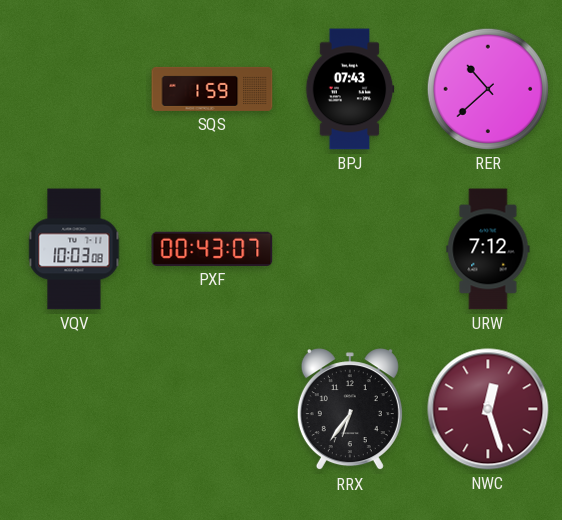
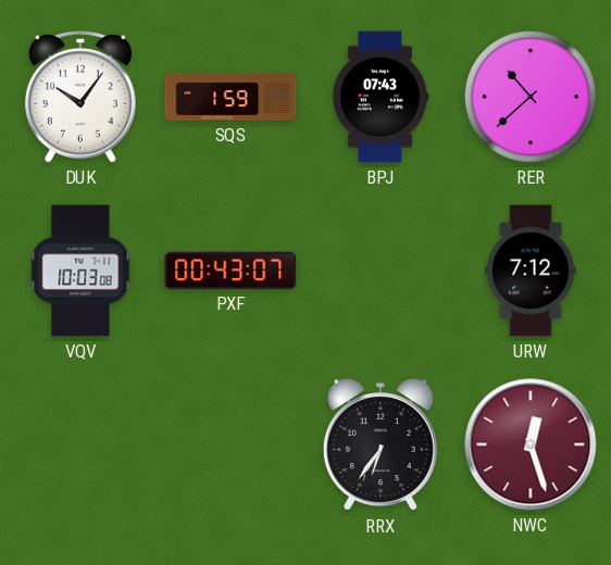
DUK: none -> 10:06
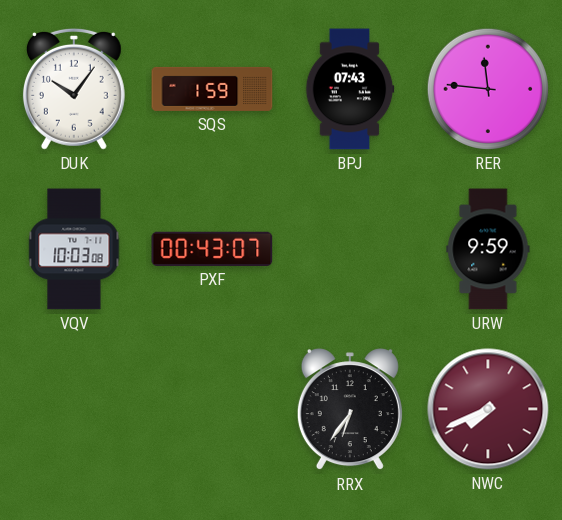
RER: 10:38 -> 11:46
URW: 7:12 -> 9:59
NWC: 12:27 -> 7:41
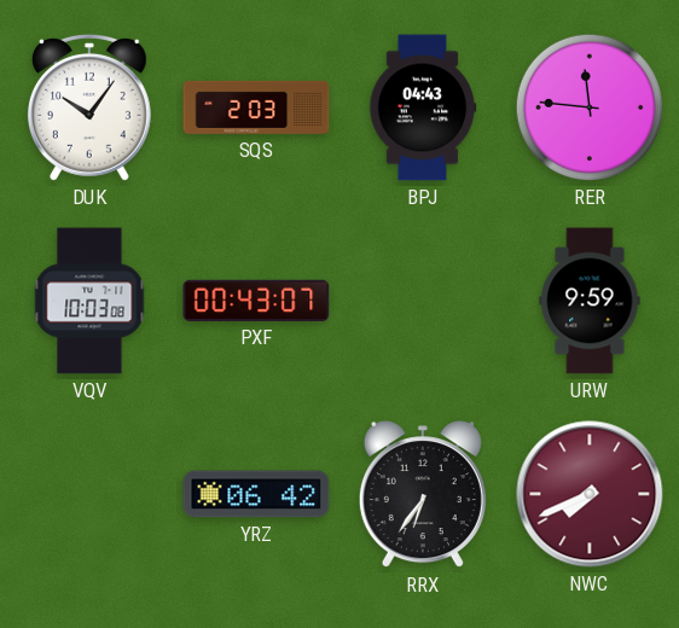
SQS: 1:59 -> 2:03
BPJ: 07:43 -> 04:43
YRZ: none -> 06:42
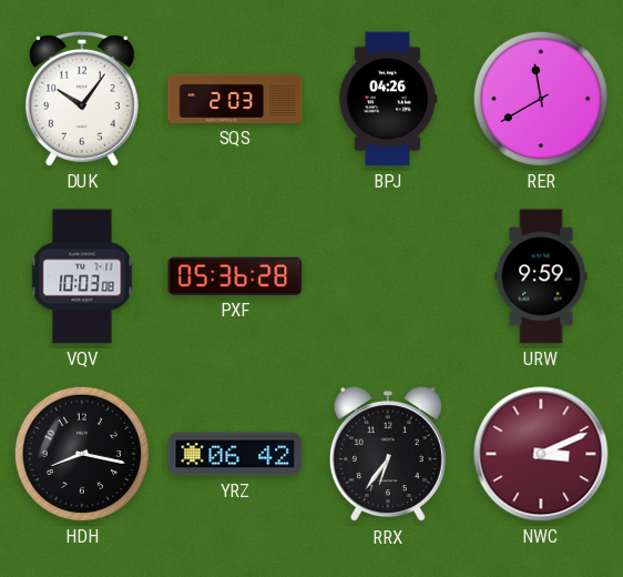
BPJ: 04:43 -> 04:26
RER: 11:46 -> 11:40
PXF: 00:43 -> 05:36
HDH: none -> 8:17
NWC: 7:41 -> 3:11
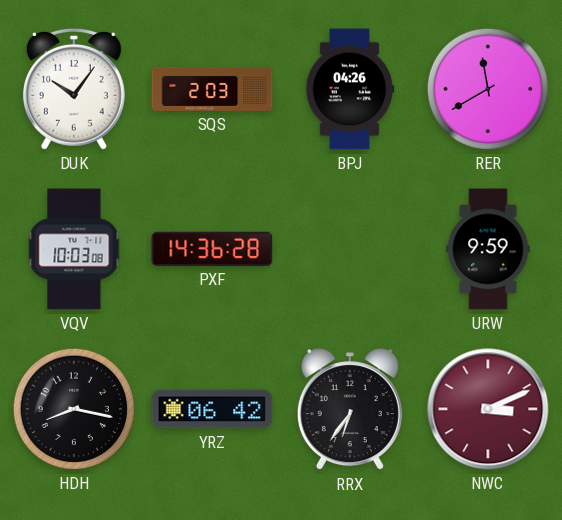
PXF: 05:36 -> 14:36
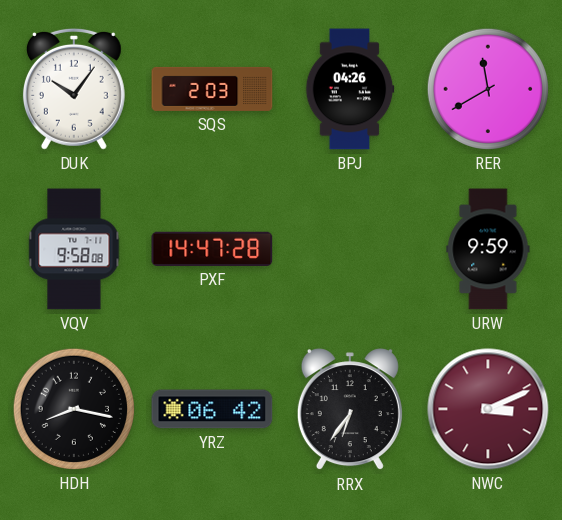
VQV: 10:03 -> 9:58
PXF: 14:36 -> 14:47
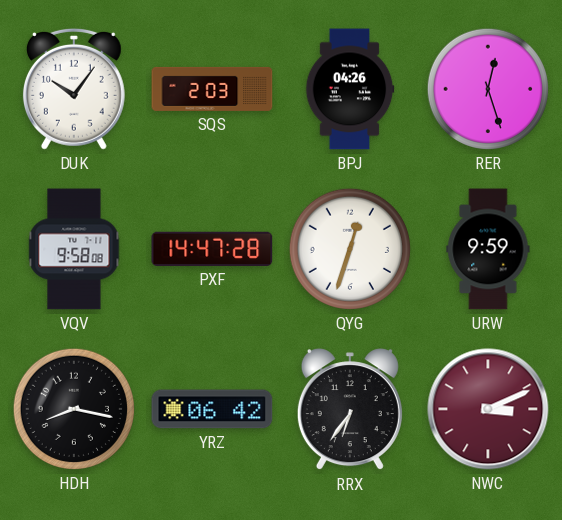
RER: 11:40 -> 12:27
QYG: none -> 12:33
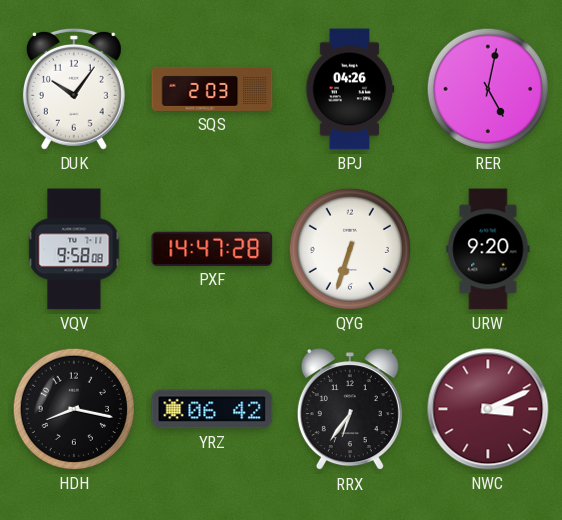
RER: 12:27 -> 5:02
QYG: 12:33 -> 6:33
URW: 9:59 -> 9:20
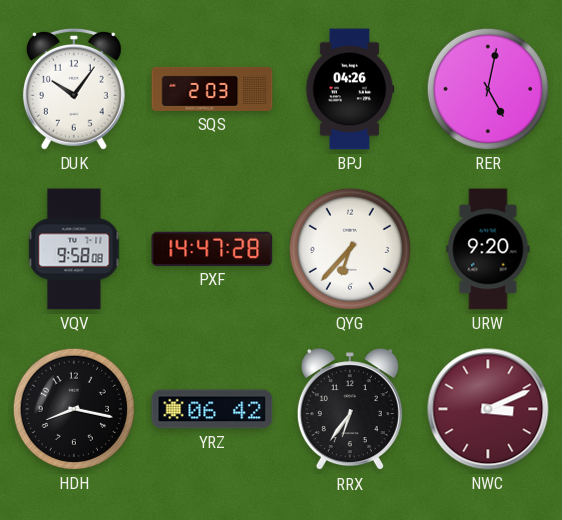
QYG: 6:33 -> 6:37
